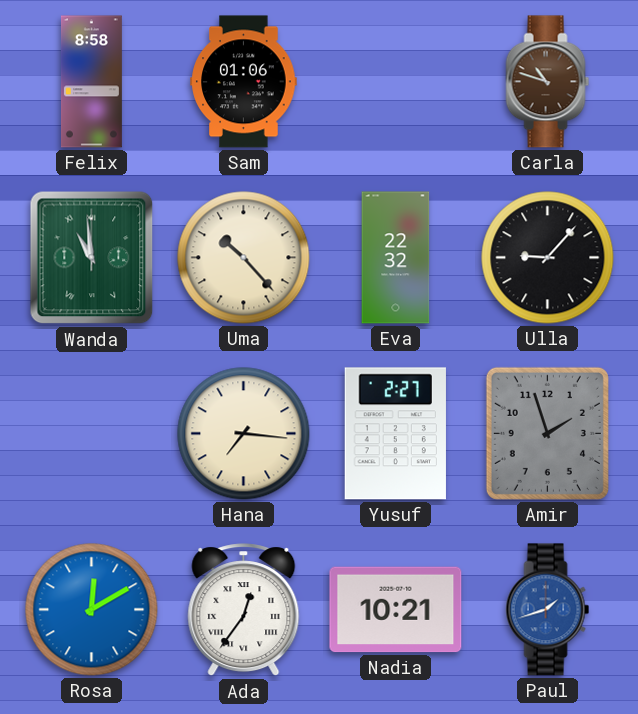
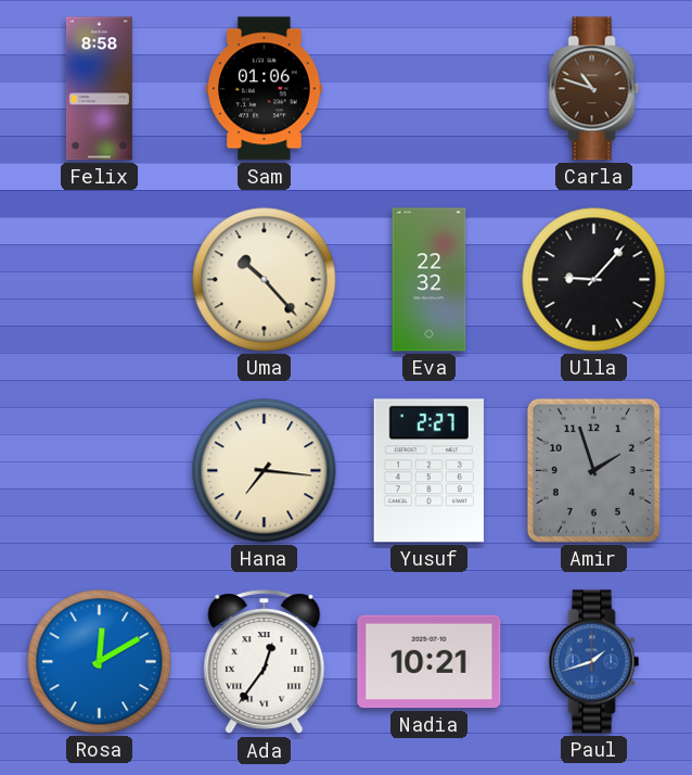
Wanda: 10:59 -> none
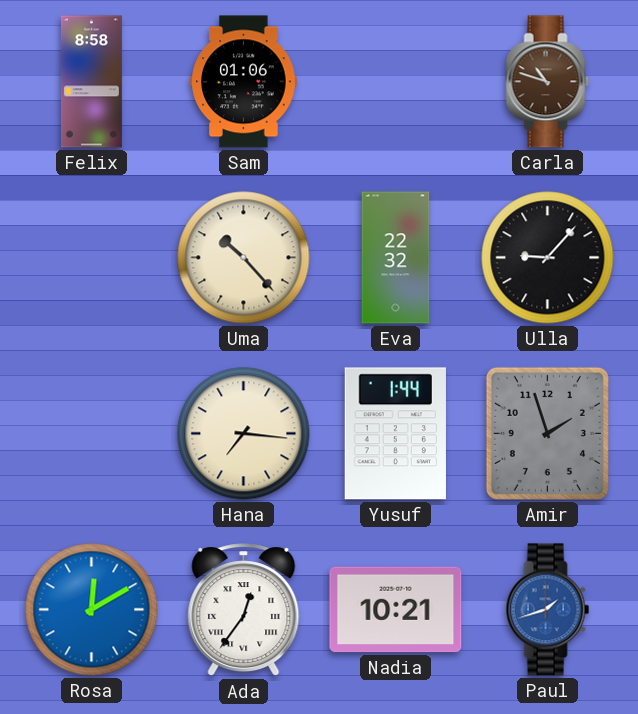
Yusuf: 2:27 -> 1:44
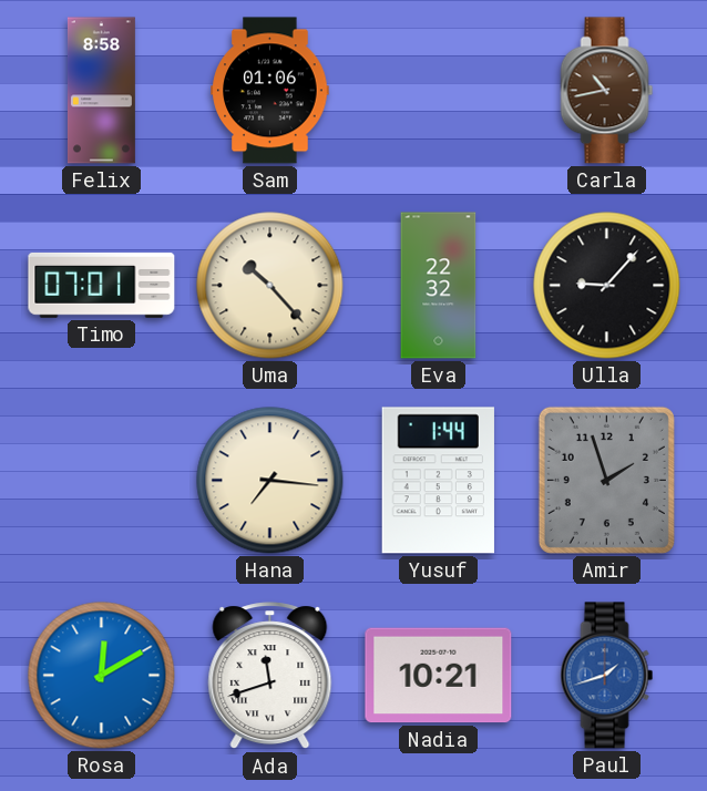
Carla: 10:48 -> 10:43
Timo: none -> 07:01
Ada: 12:36 -> 11:42
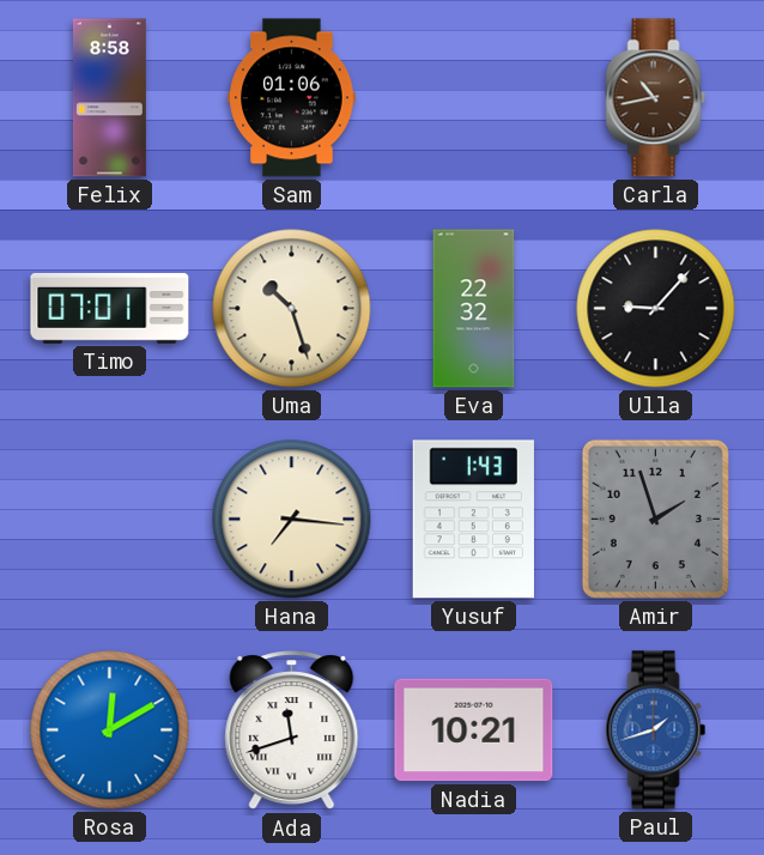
Uma: 10:23 -> 10:27
Yusuf: 1:44 -> 1:43
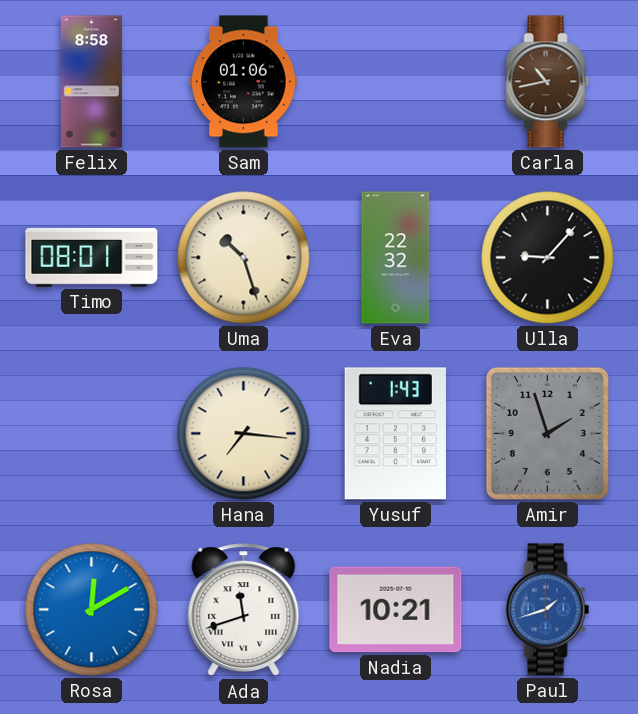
Timo: 07:01 -> 08:01
